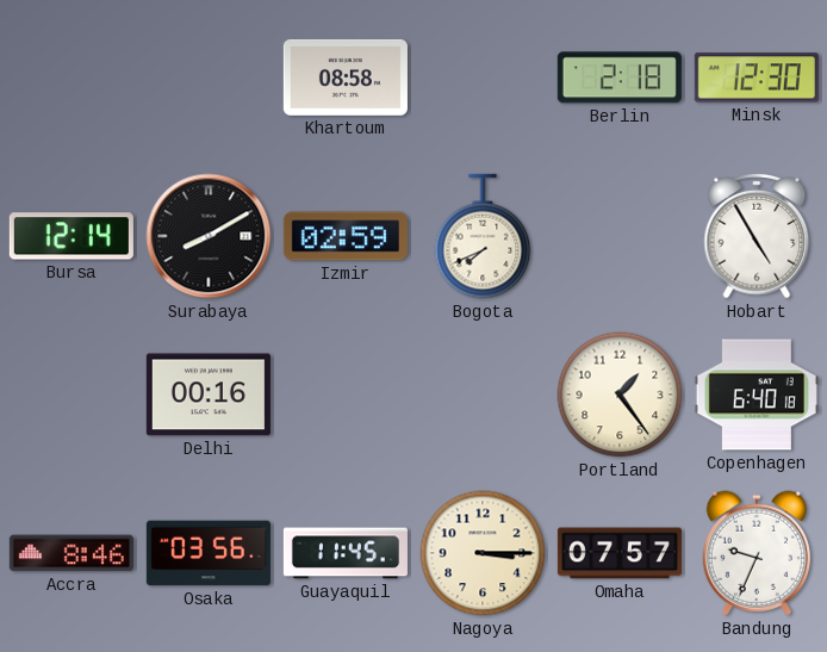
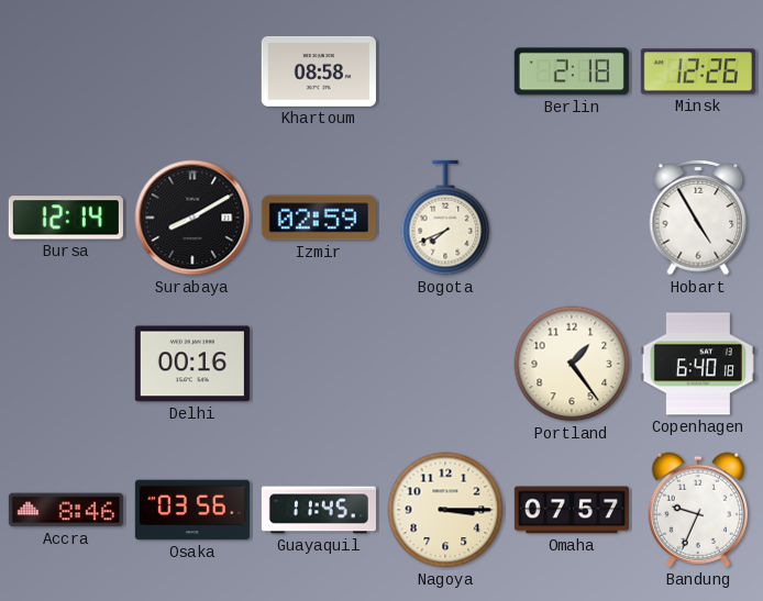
Minsk: 12:30 -> 12:26
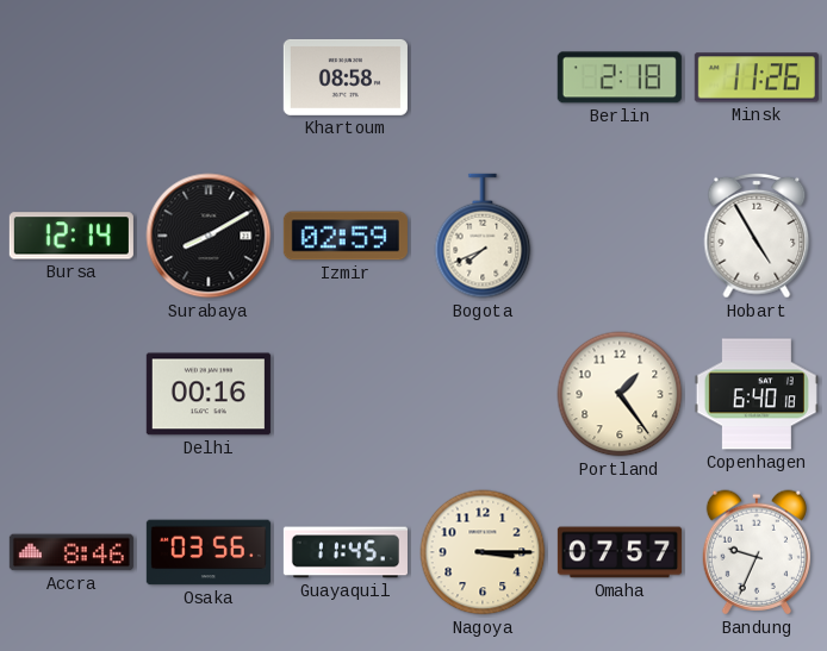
Minsk: 12:26 -> 11:26
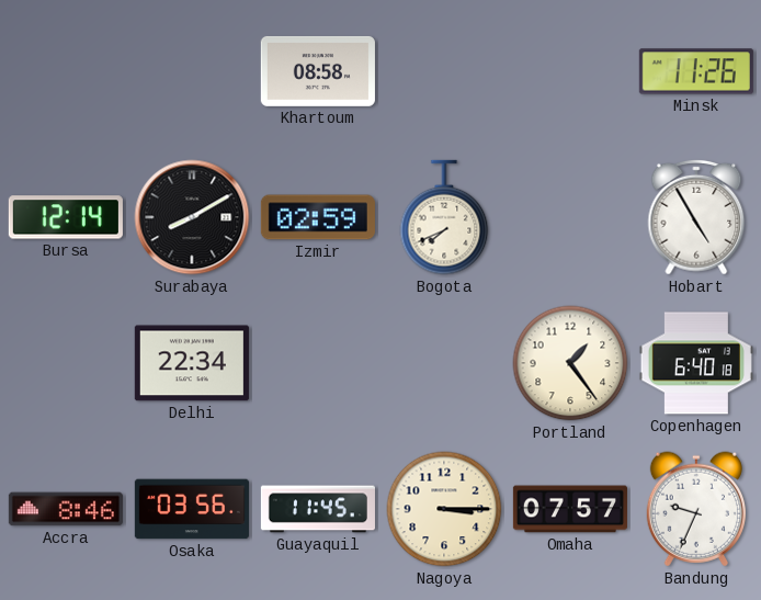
Berlin: 2:18 -> none
Delhi: 00:16 -> 22:34
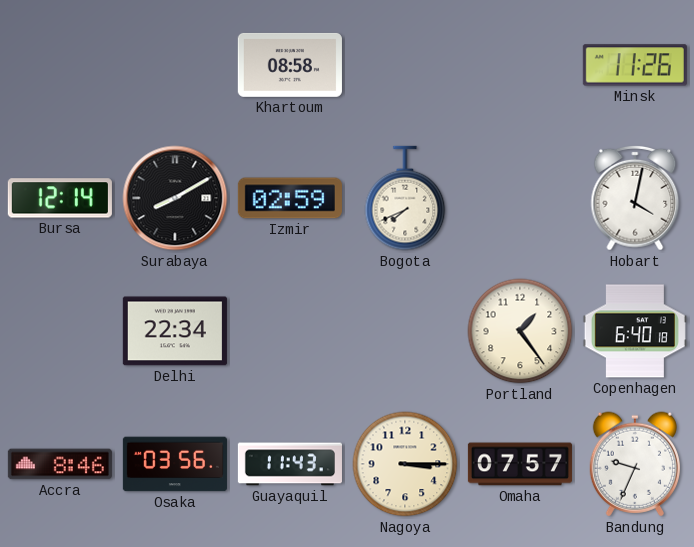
Hobart: 4:55 -> 4:02
Guayaquil: 11:45 -> 11:43
